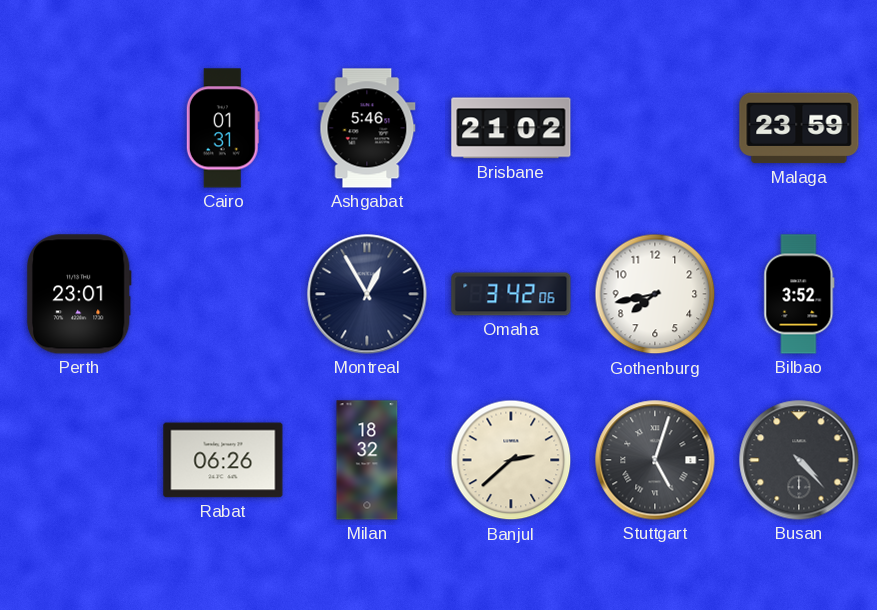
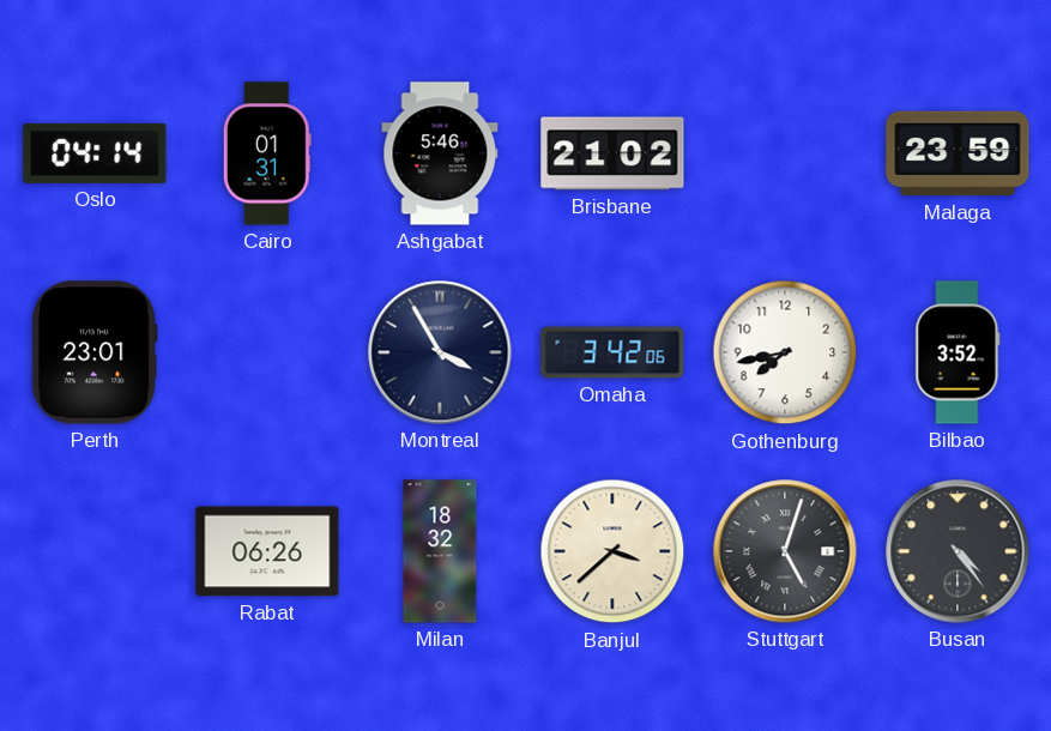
Oslo: none -> 04:14
Montreal: 12:55 -> 3:55
Banjul: 2:38 -> 3:38
Busan: 4:23 -> 4:24
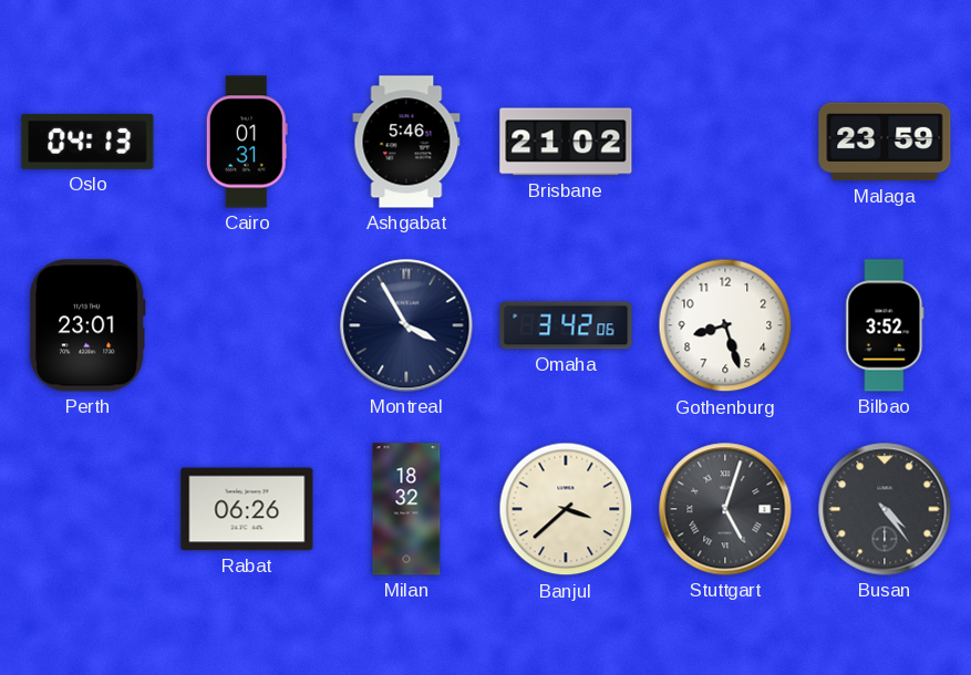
Oslo: 04:14 -> 04:13
Gothenburg: 7:43 -> 8:27
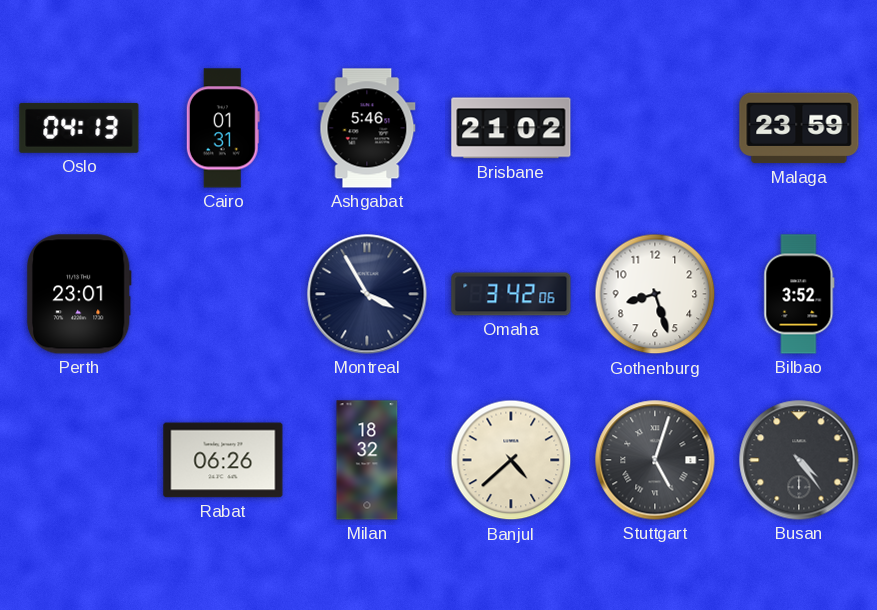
Banjul: 3:38 -> 4:38
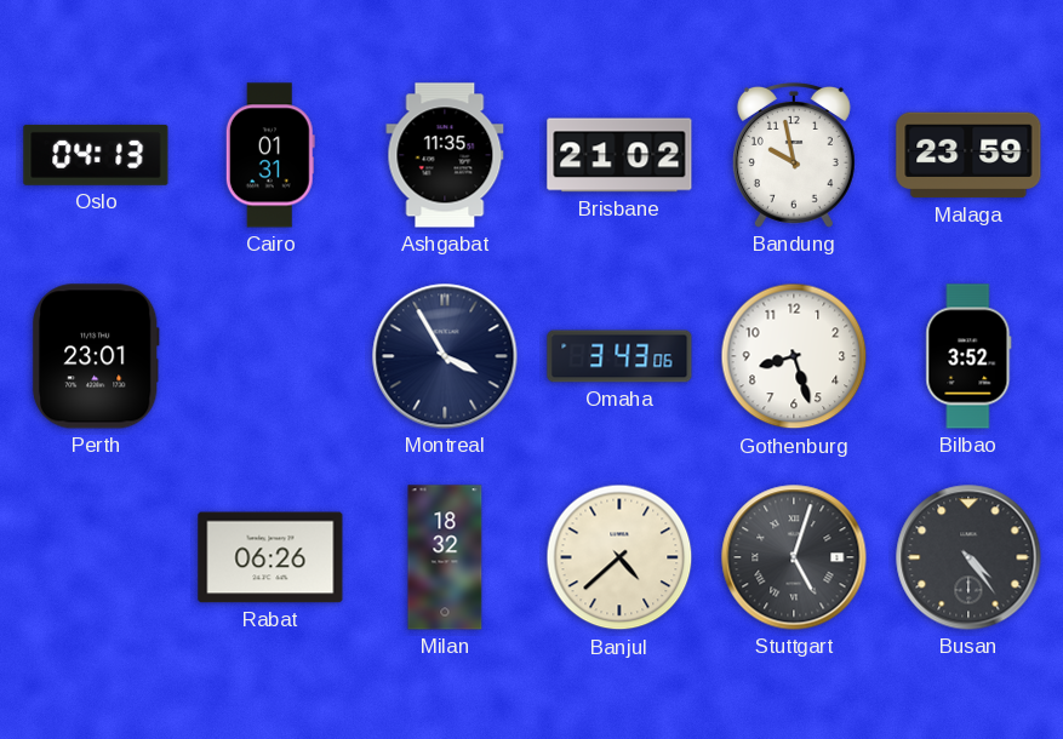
Ashgabat: 5:46 -> 11:35
Bandung: none -> 9:58
Omaha: 3:42 -> 3:43
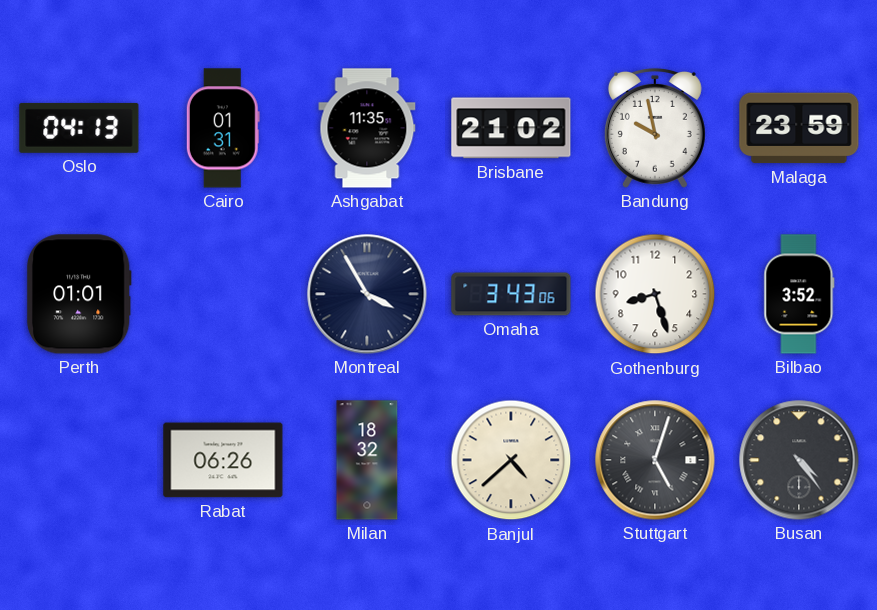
Perth: 23:01 -> 01:01
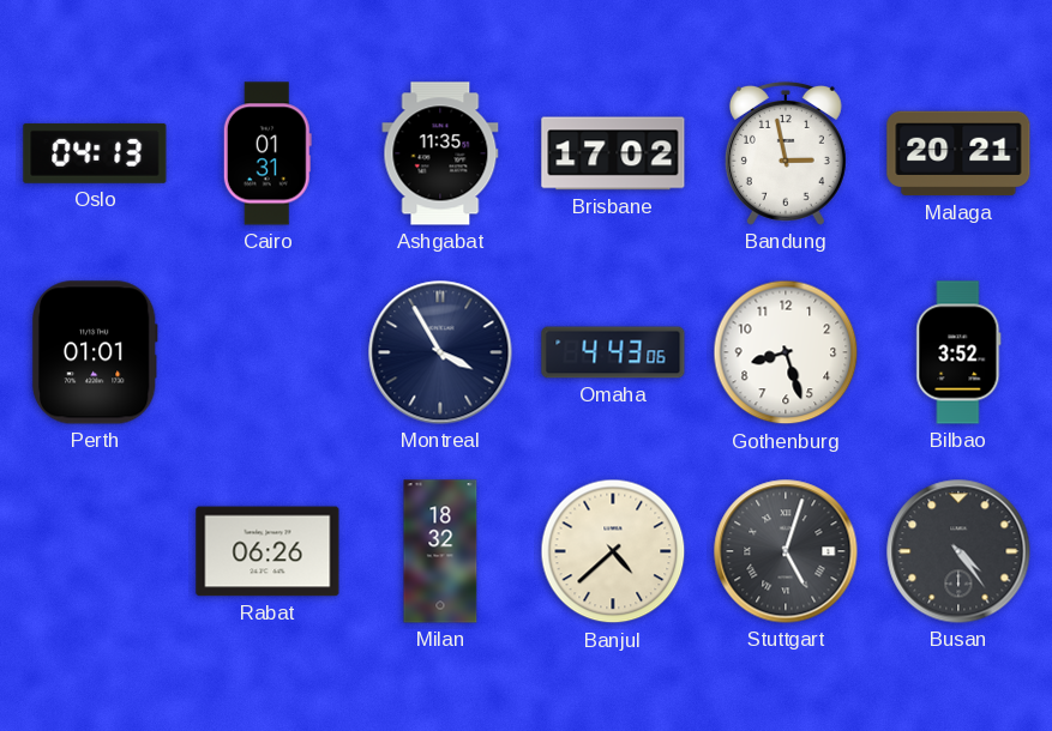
Brisbane: 21:02 -> 17:02
Bandung: 9:58 -> 2:58
Malaga: 23:59 -> 20:21
Omaha: 3:43 -> 4:43
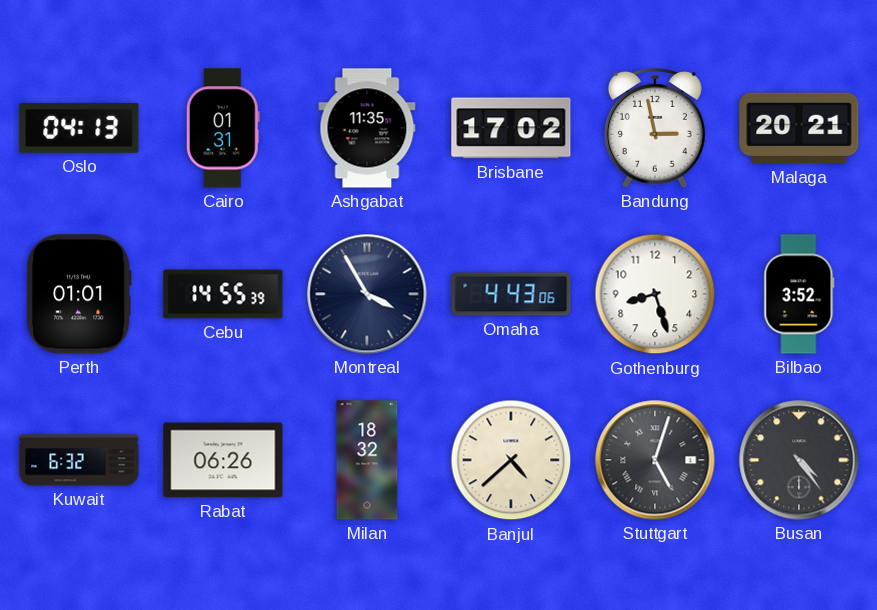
Cebu: none -> 14:55
Kuwait: none -> 6:32
